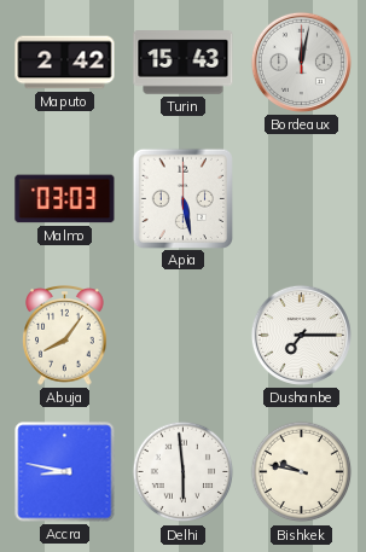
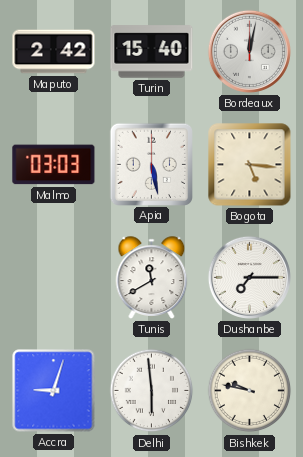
Turin: 15:43 -> 15:40
Bogota: none -> 5:16
Abuja: 8:06 -> none
Tunis: none -> 11:40
Accra: 8:47 -> 9:03
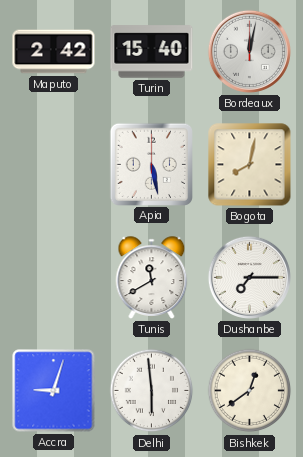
Malmo: 03:03 -> none
Bogota: 5:16 -> 8:02
Bishkek: 9:47 -> 12:39
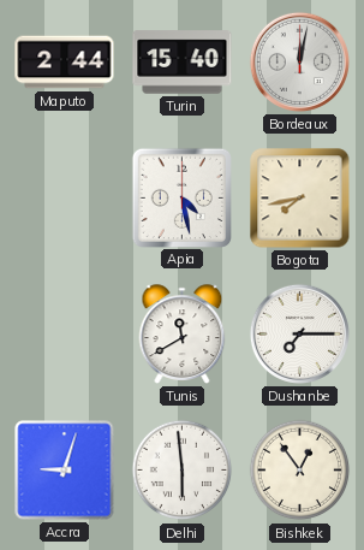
Maputo: 2:42 -> 2:44
Apia: 5:28 -> 4:28
Bogota: 8:02 -> 7:43
Bishkek: 12:39 -> 12:54
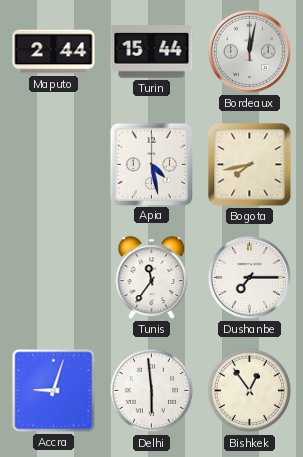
Turin: 15:40 -> 15:44
Tunis: 11:40 -> 11:36
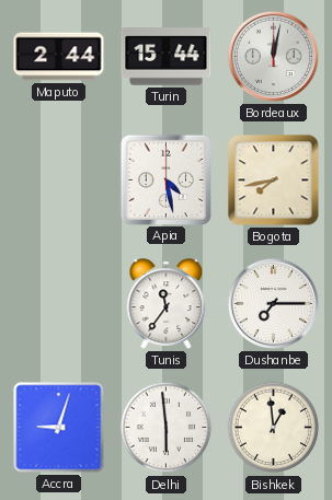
Bishkek: 12:54 -> 12:59
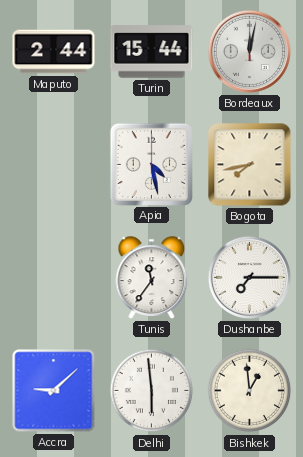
Accra: 9:03 -> 9:08
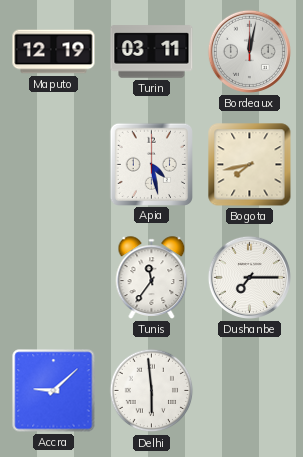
Maputo: 2:44 -> 12:19
Turin: 15:44 -> 03:11
Bishkek: 12:59 -> none
